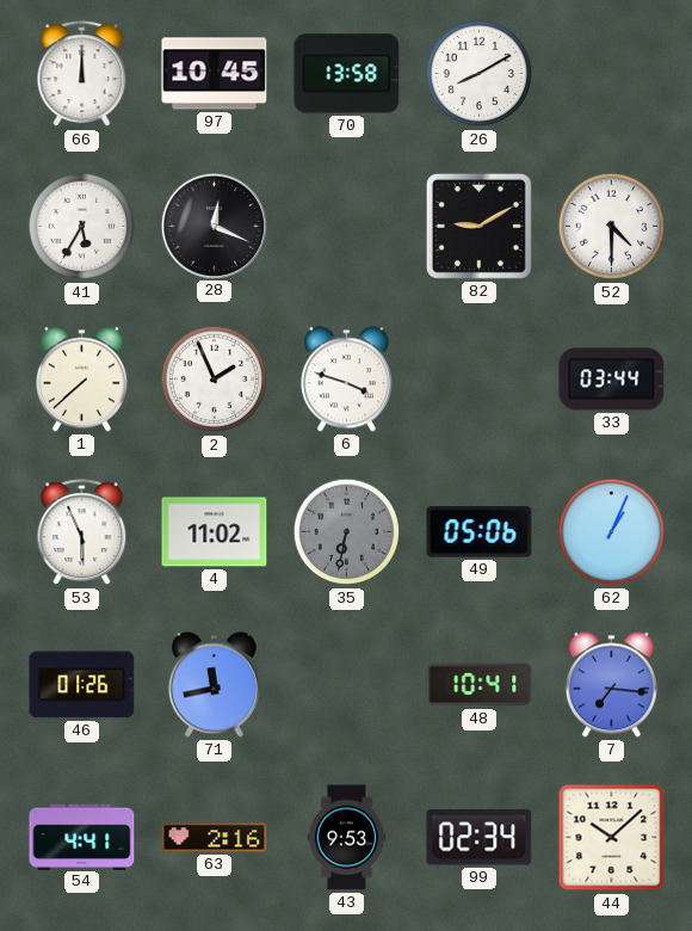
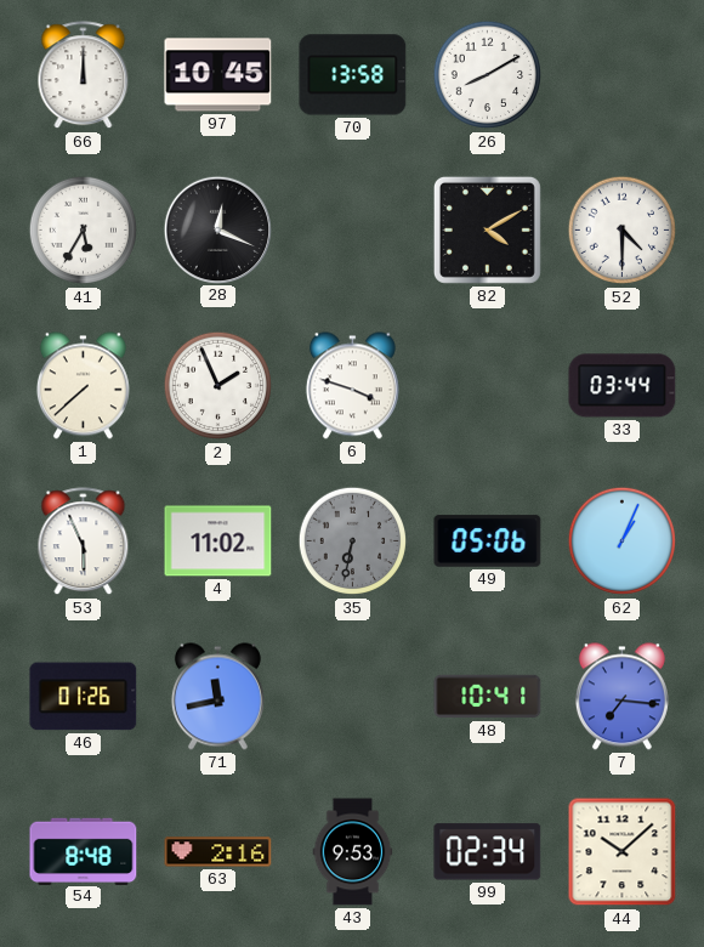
82: 9:10 -> 4:10
54: 4:41 -> 8:48
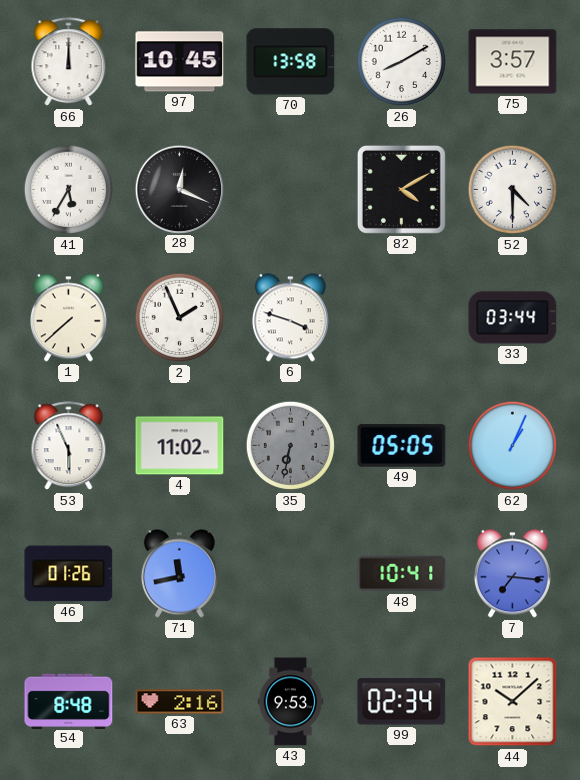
75: none -> 3:57
49: 05:06 -> 05:05
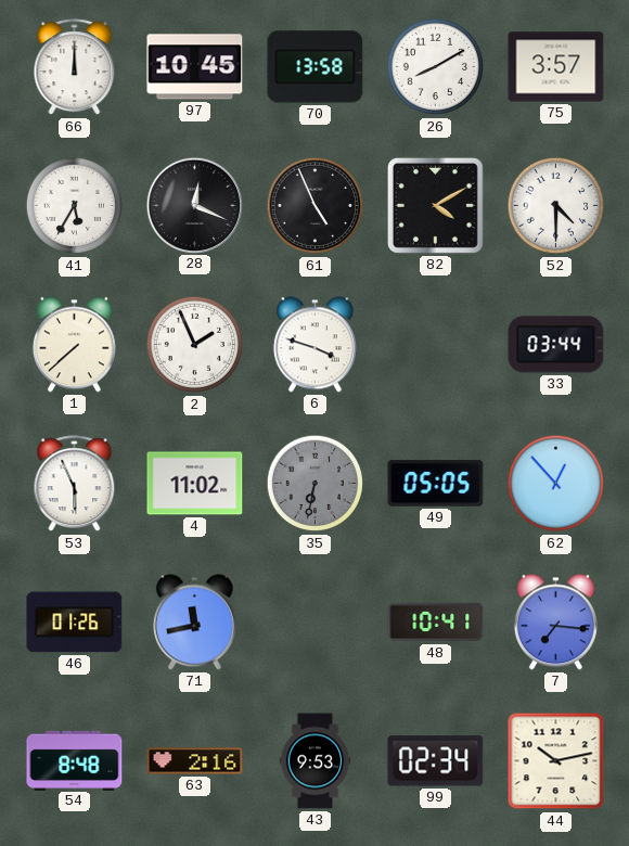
61: none -> 4:56
62: 1:04 -> 12:53
44: 10:08 -> 10:13
